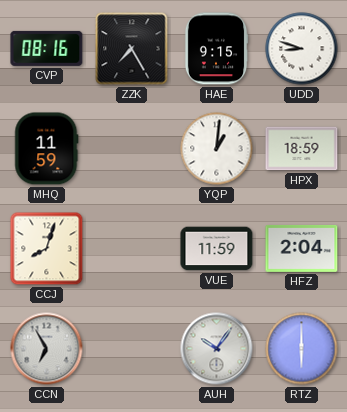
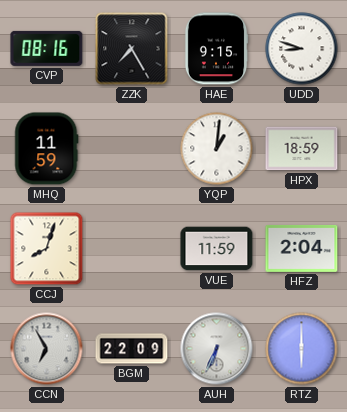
BGM: none -> 22:09
AUH: 10:06 -> 6:34
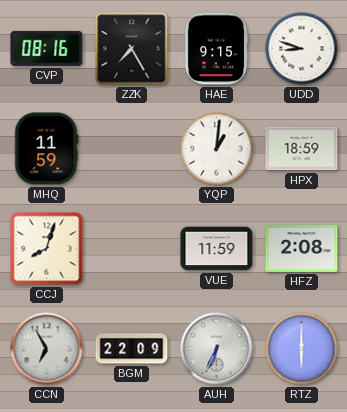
HFZ: 2:04 -> 2:08
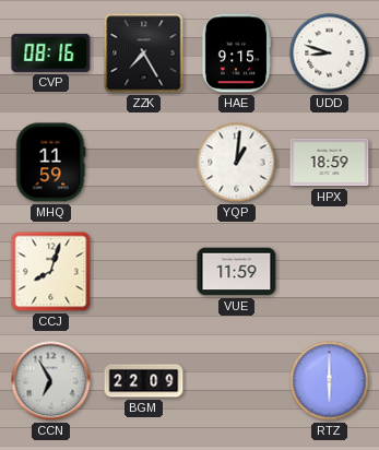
HFZ: 2:08 -> none
AUH: 6:34 -> none
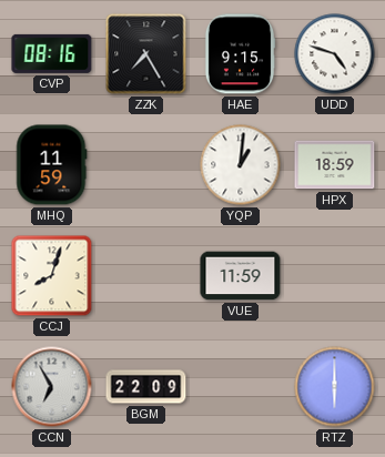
UDD: 8:48 -> 4:48
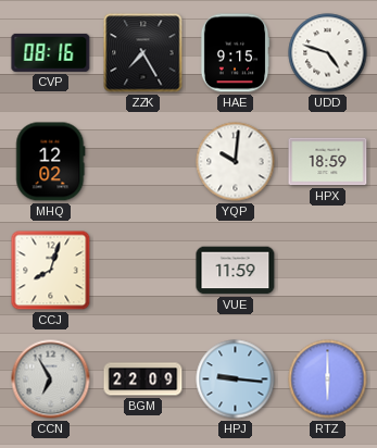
MHQ: 11:59 -> 12:02
YQP: 1:01 -> 10:01
HPJ: none -> 9:16
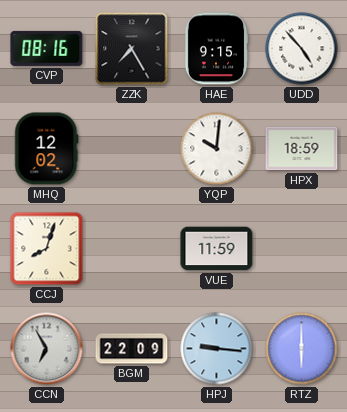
UDD: 4:48 -> 4:53
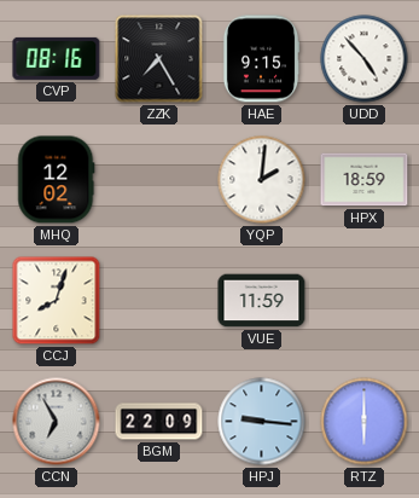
YQP: 10:01 -> 2:01
